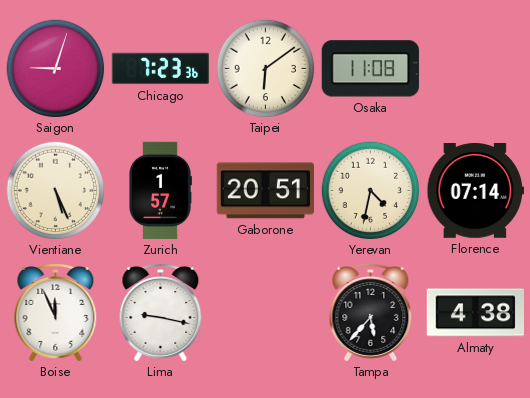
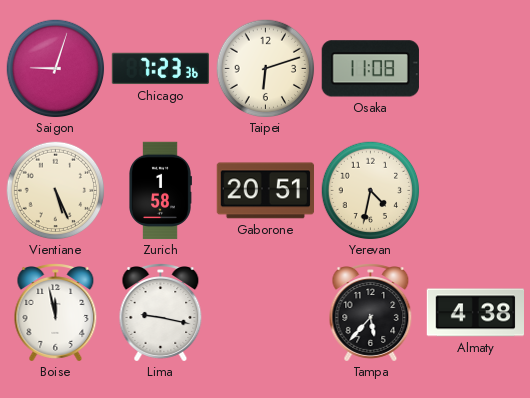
Taipei: 6:09 -> 6:12
Zurich: 1:57 -> 1:58
Florence: 07:14 -> none
Boise: 11:56 -> 11:58
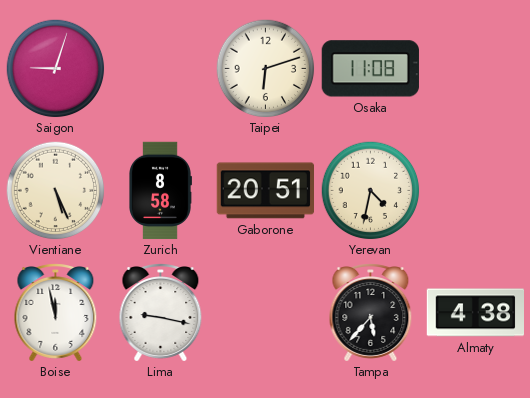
Chicago: 7:23 -> none
Zurich: 1:58 -> 8:58
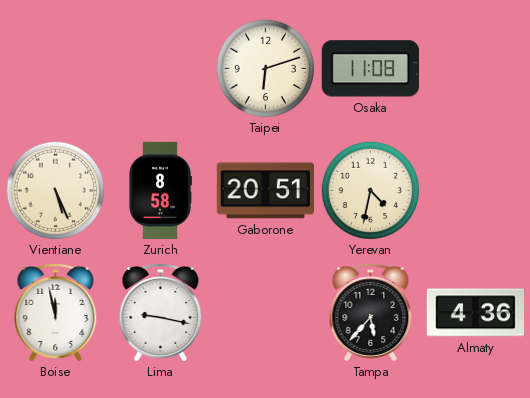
Saigon: 9:03 -> none
Almaty: 4:38 -> 4:36
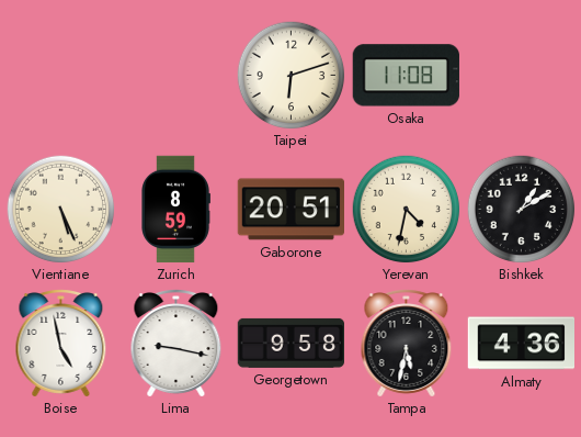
Zurich: 8:58 -> 8:59
Bishkek: none -> 1:10
Boise: 11:58 -> 4:58
Georgetown: none -> 9:58
Tampa: 5:37 -> 5:32
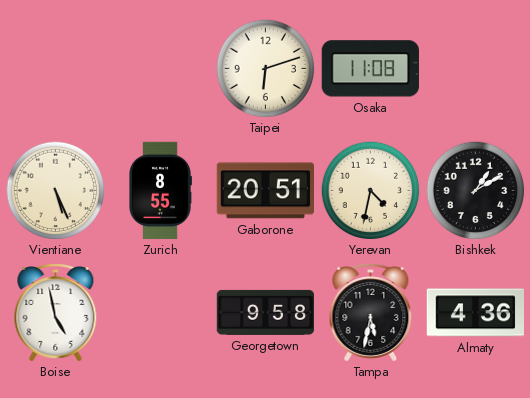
Zurich: 8:59 -> 8:55
Lima: 9:17 -> none
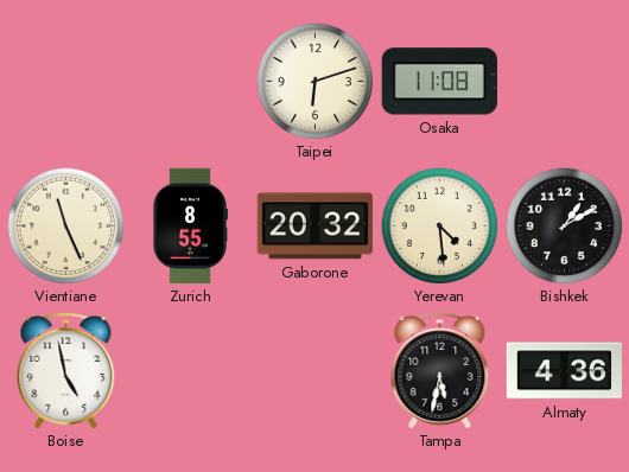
Vientiane: 5:26 -> 11:26
Gaborone: 20:51 -> 20:32
Yerevan: 4:32 -> 4:29
Georgetown: 9:58 -> none
